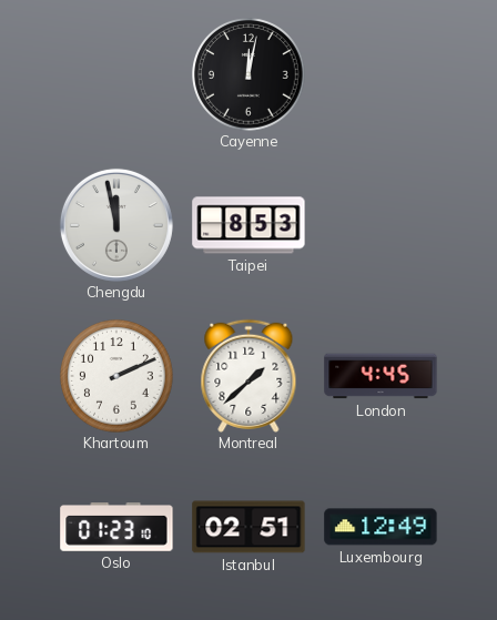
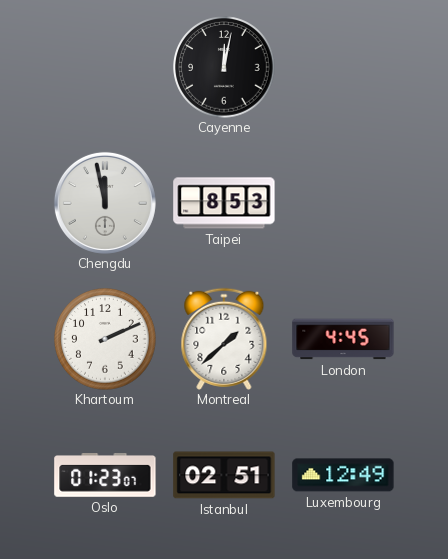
Oslo: 01:23:10 -> 01:23:07
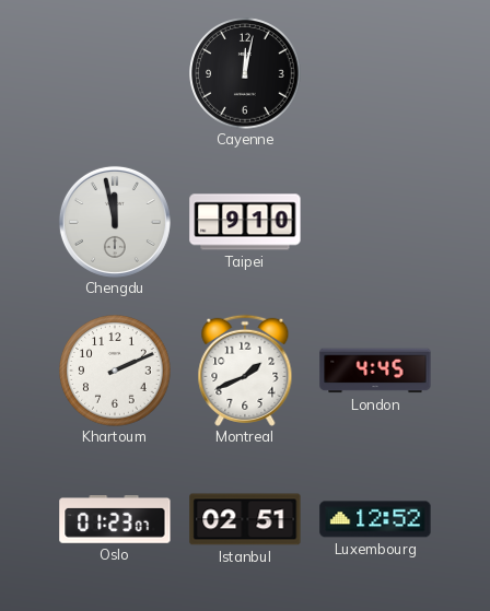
Taipei: 8:53 -> 9:10
Montreal: 1:38 -> 1:41
Luxembourg: 12:49 -> 12:52
